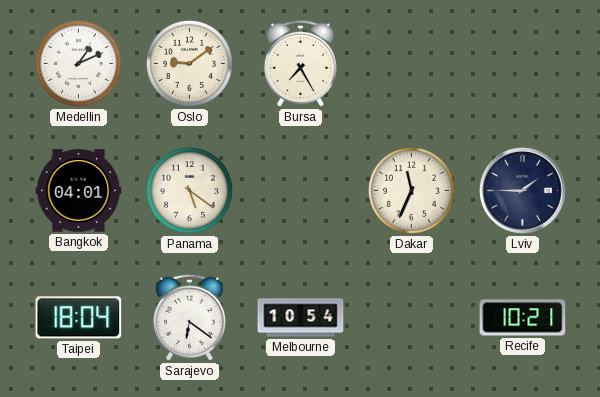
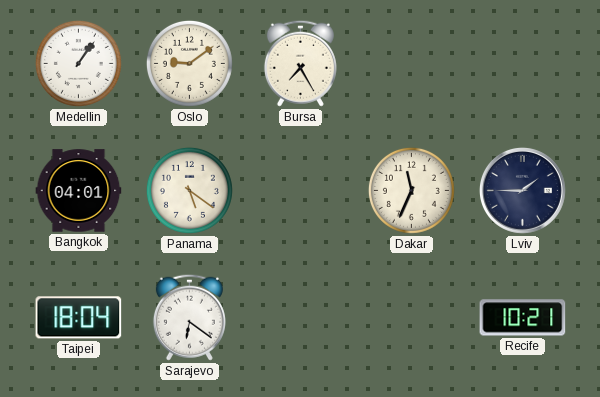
Medellin: 1:11 -> 1:06
Melbourne: 10:54 -> none
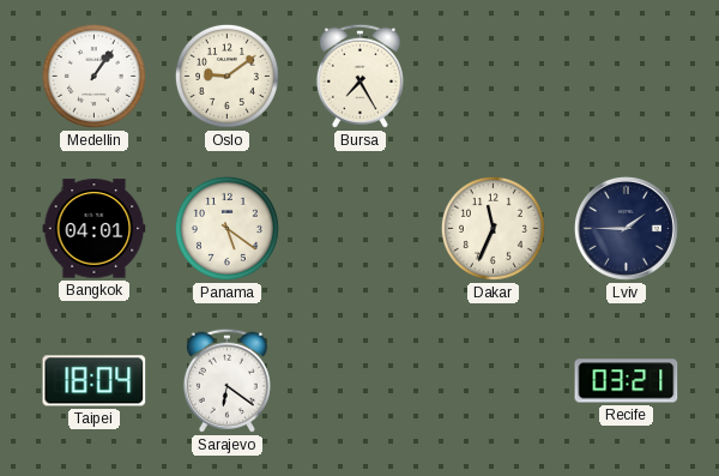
Recife: 10:21 -> 03:21
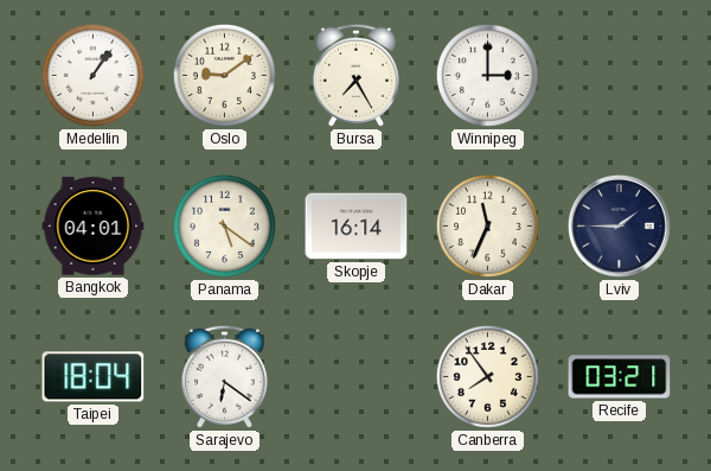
Winnipeg: none -> 3:00
Skopje: none -> 16:14
Canberra: none -> 7:54
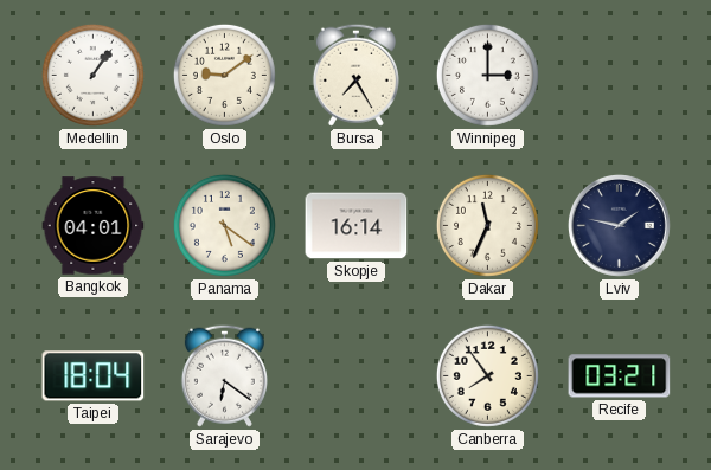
Lviv: 1:45 -> 1:47
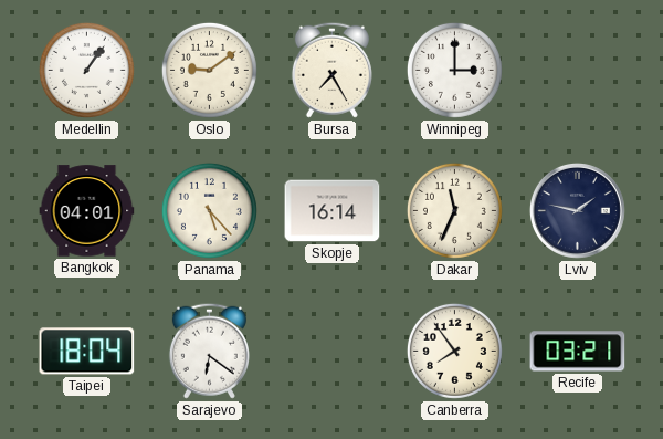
Panama: 5:21 -> 5:23
